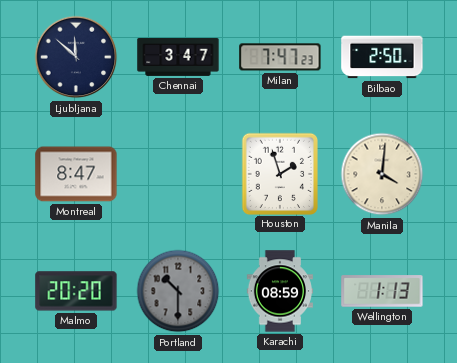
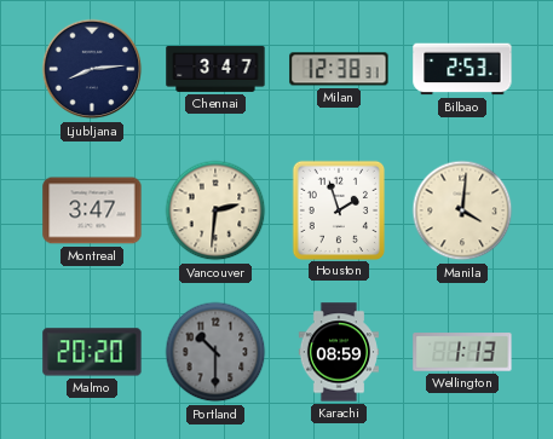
Ljubljana: 11:52 -> 8:14
Milan: 7:47 -> 12:38
Bilbao: 2:50 -> 2:53
Montreal: 8:47 -> 3:47
Vancouver: none -> 2:31
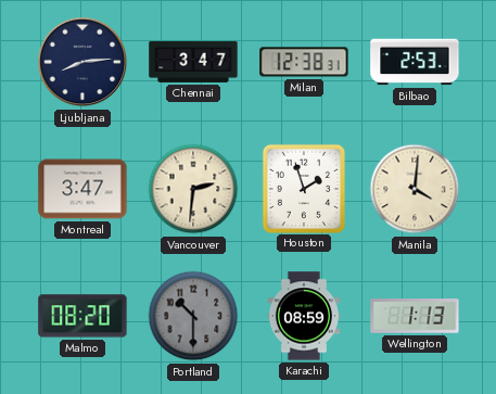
Malmo: 20:20 -> 08:20
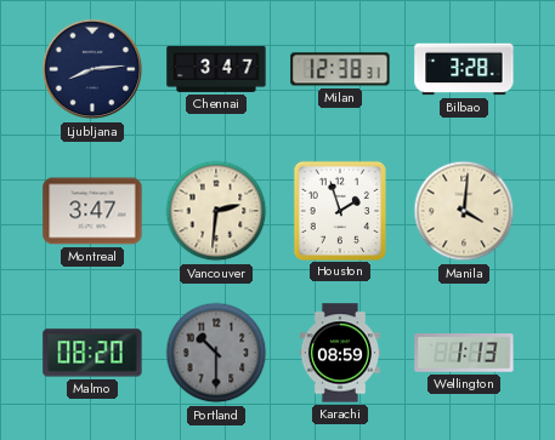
Bilbao: 2:53 -> 3:28
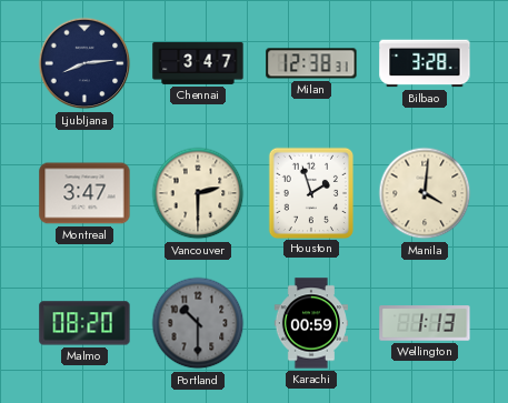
Vancouver: 2:31 -> 2:30
Karachi: 08:59 -> 00:59
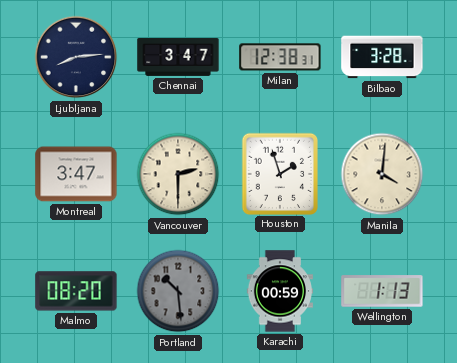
Portland: 10:30 -> 10:29
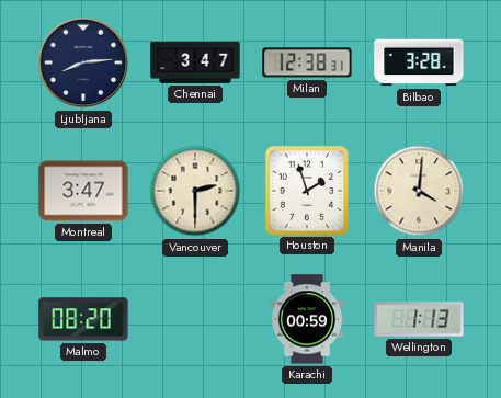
Portland: 10:29 -> none
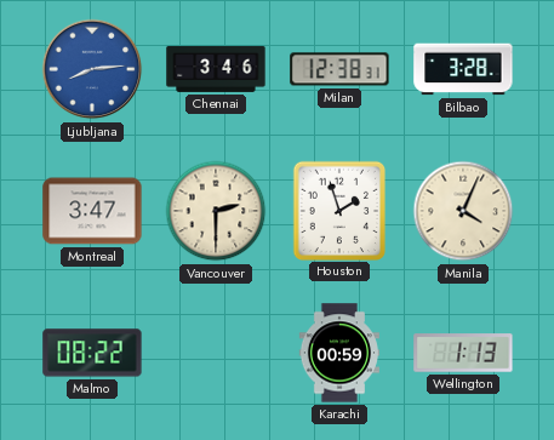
Ljubljana dial: navy -> blue
Chennai: 3:47 -> 3:46
Manila: 4:01 -> 4:04
Malmo: 08:20 -> 08:22
